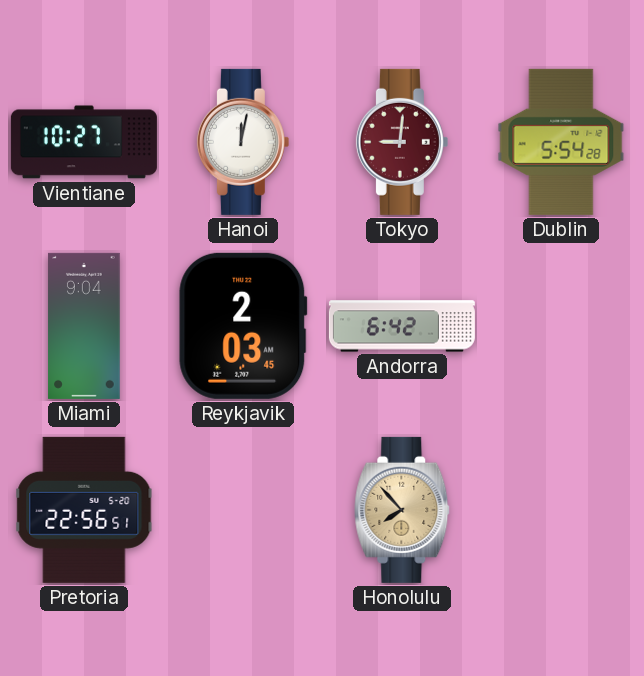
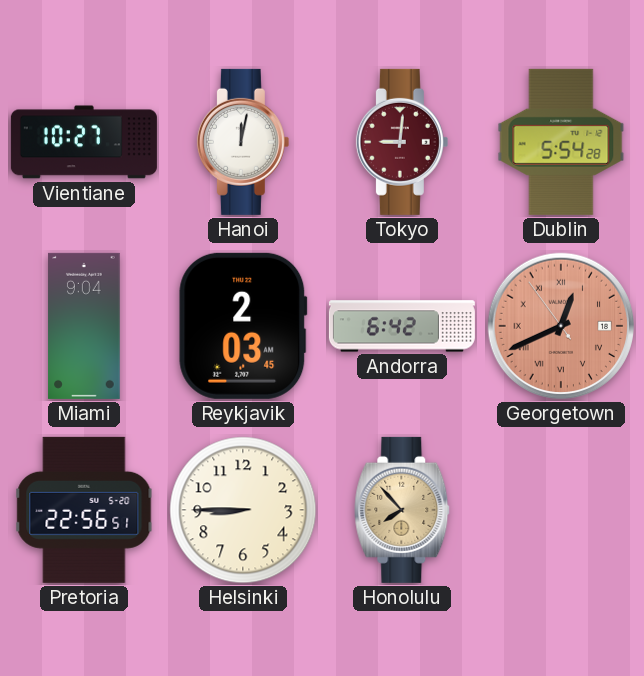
Georgetown: none -> 12:40
Helsinki: none -> 8:45
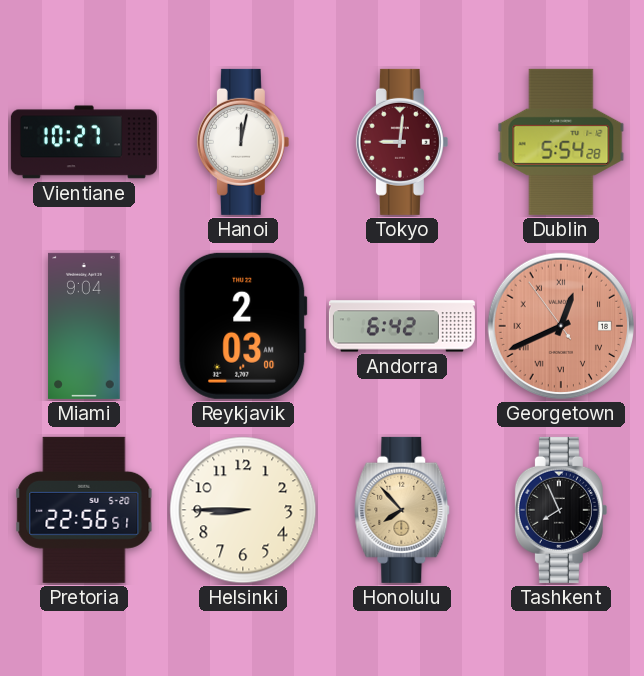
Reykjavik: 2:03:45 -> 2:03:00
Tashkent: none -> 7:56
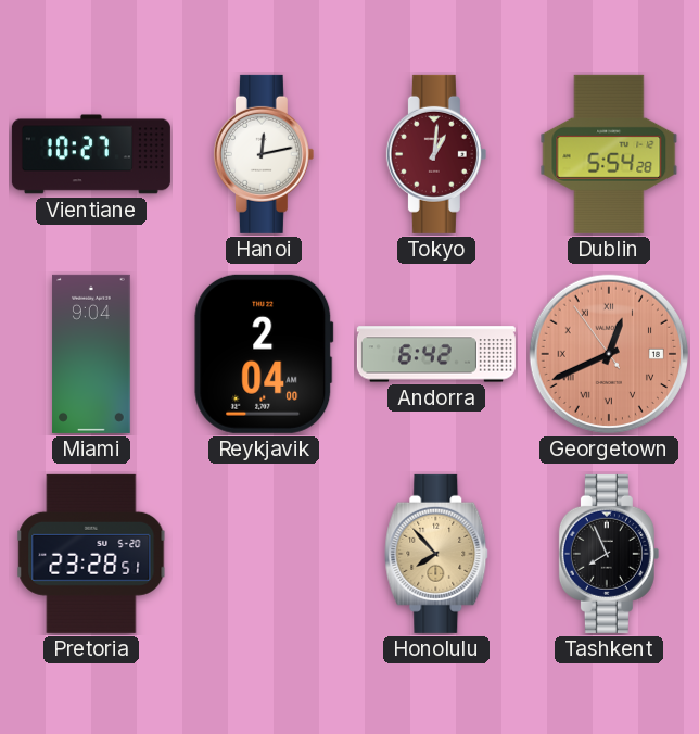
Hanoi: 12:02 -> 12:13
Tokyo: 9:01 -> 1:01
Reykjavik: 2:03 -> 2:04
Pretoria: 22:56 -> 23:28
Helsinki: 8:45 -> none
